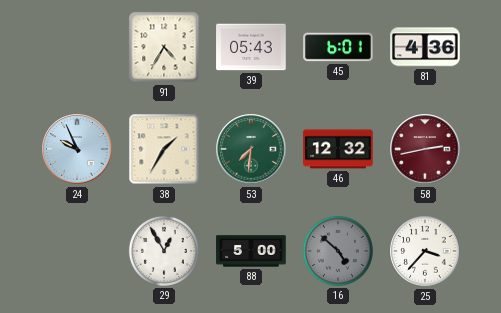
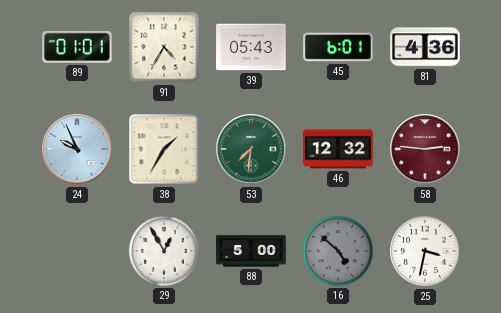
89: none -> 01:01
58: 2:43 -> 2:46
25: 3:37 -> 3:32
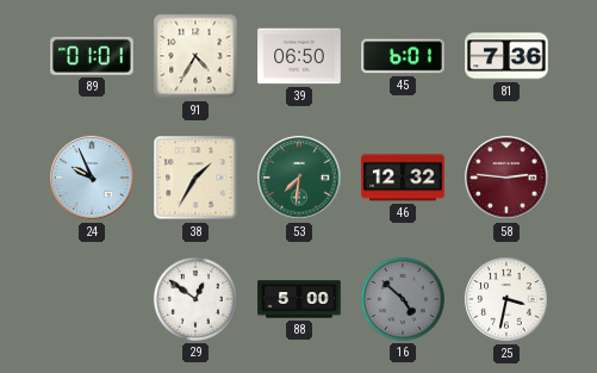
39: 05:43 -> 06:50
81: 4:36 -> 7:36
29: 12:55 -> 12:51
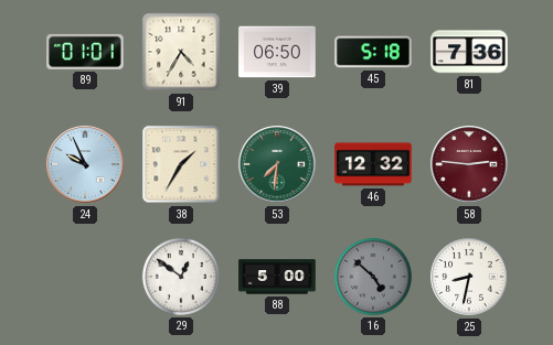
45: 6:01 -> 5:18
25: 3:32 -> 8:32
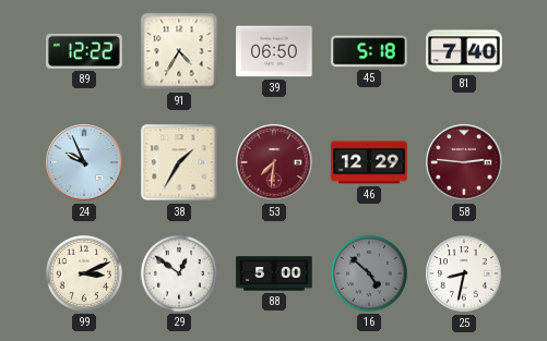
89: 01:01 -> 12:22
81: 7:36 -> 7:40
53 dial: green -> burgundy
46: 12:32 -> 12:29
99: none -> 3:11
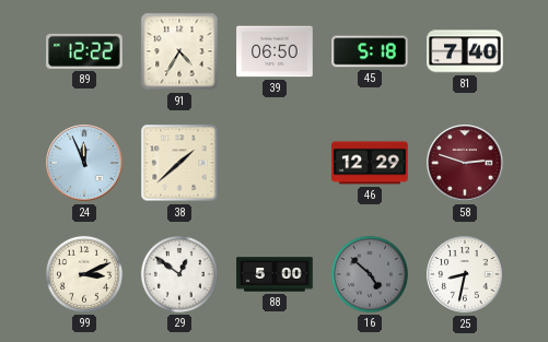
24: 9:56 -> 11:56
38: 1:35 -> 1:38
53: 7:31 -> none
58: 2:46 -> 2:48
